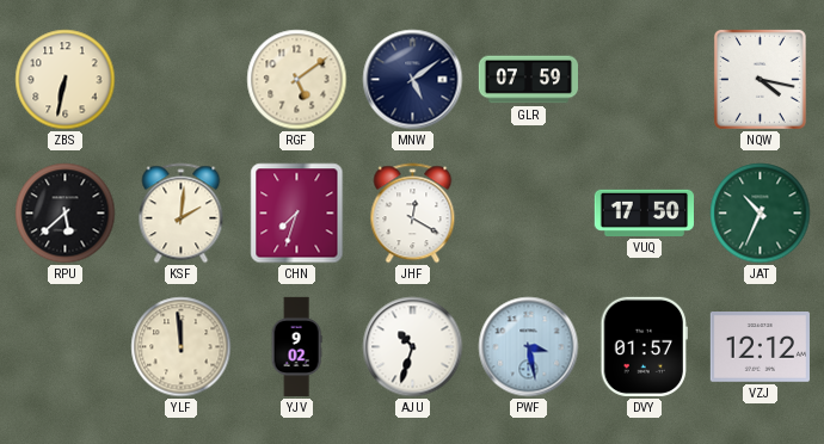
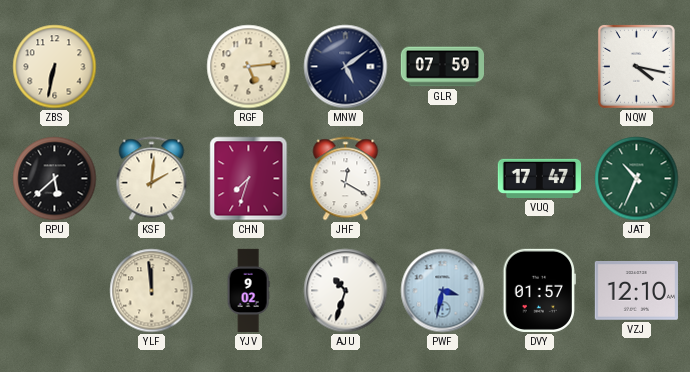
RGF: 5:09 -> 5:14
VUQ: 17:50 -> 17:47
PWF: 3:28 -> 3:32
VZJ: 12:12 -> 12:10
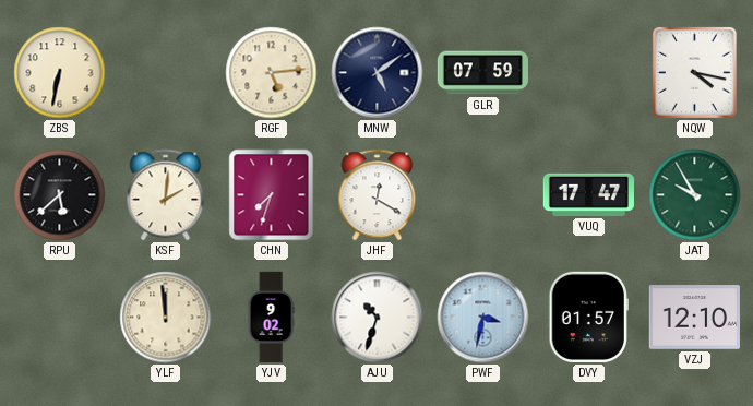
JAT: 10:34 -> 9:55
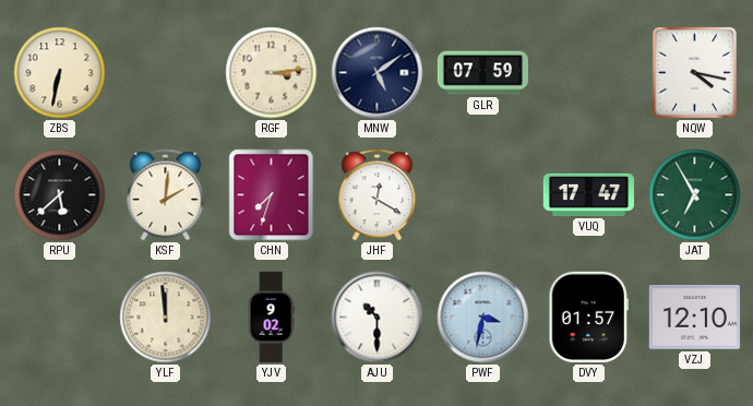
RGF: 5:14 -> 3:14
JAT: 9:55 -> 6:55
AJU: 10:33 -> 10:30
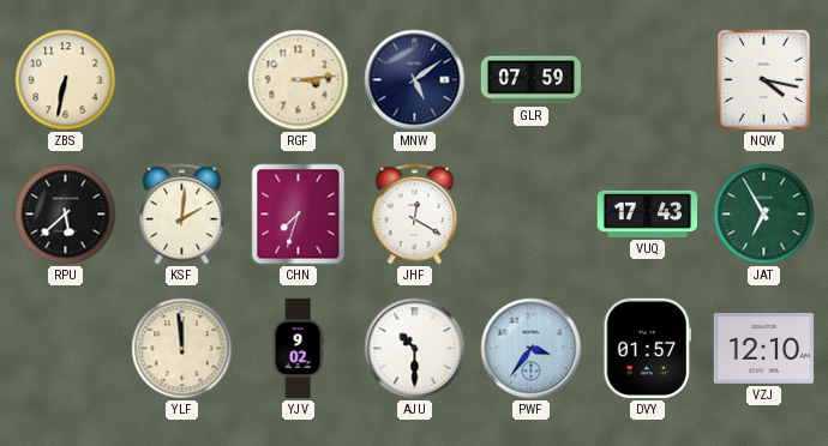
VUQ: 17:47 -> 17:43
PWF: 3:32 -> 3:36
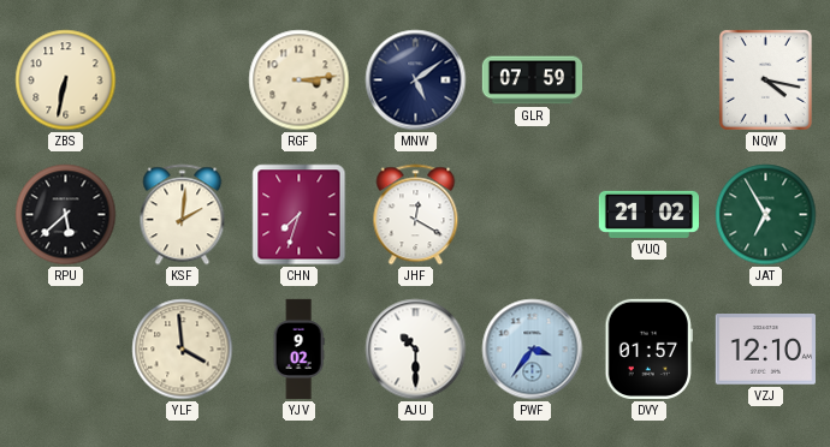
VUQ: 17:43 -> 21:02
YLF: 11:59 -> 3:59
